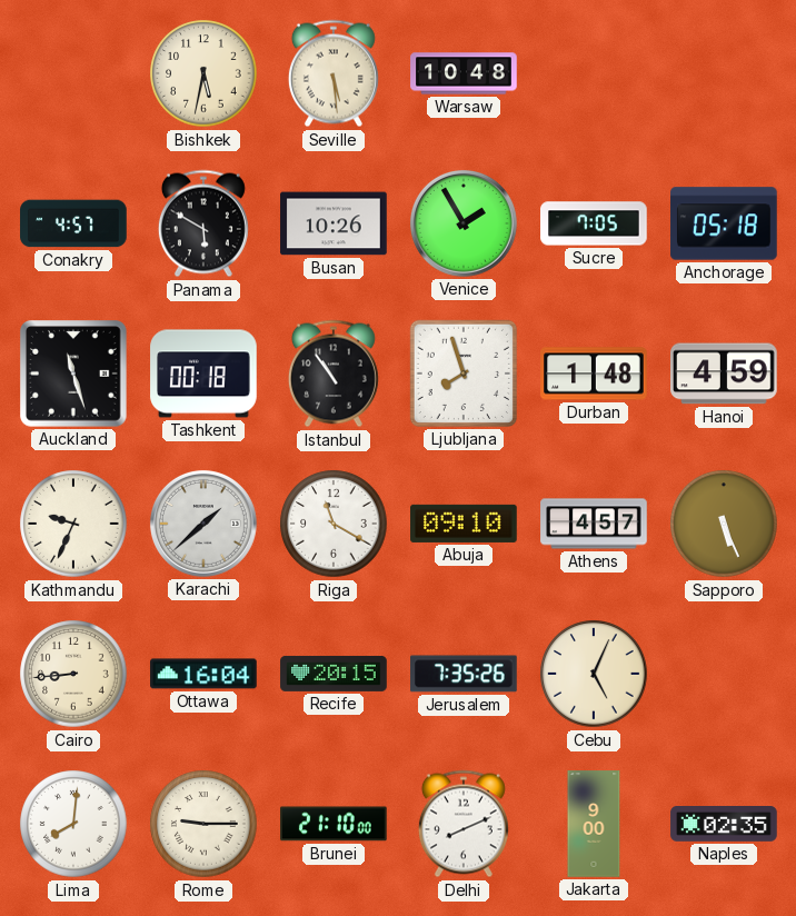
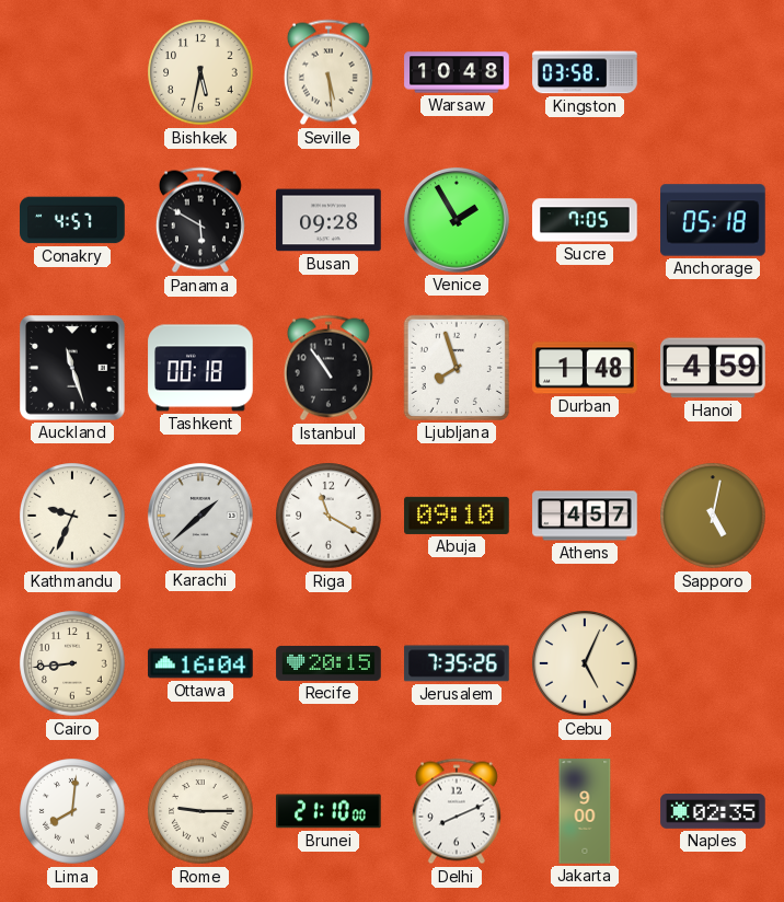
Kingston: none -> 03:58
Busan: 10:26 -> 09:28
Sapporo: 5:26 -> 5:02
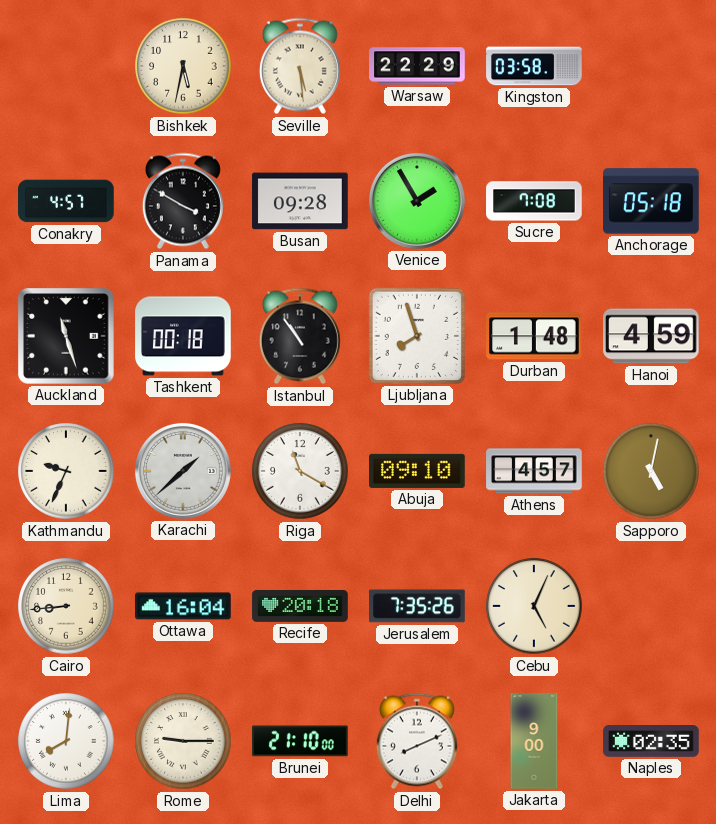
Warsaw: 10:48 -> 22:29
Panama: 5:50 -> 3:50
Sucre: 7:05 -> 7:08
Recife: 20:15 -> 20:18
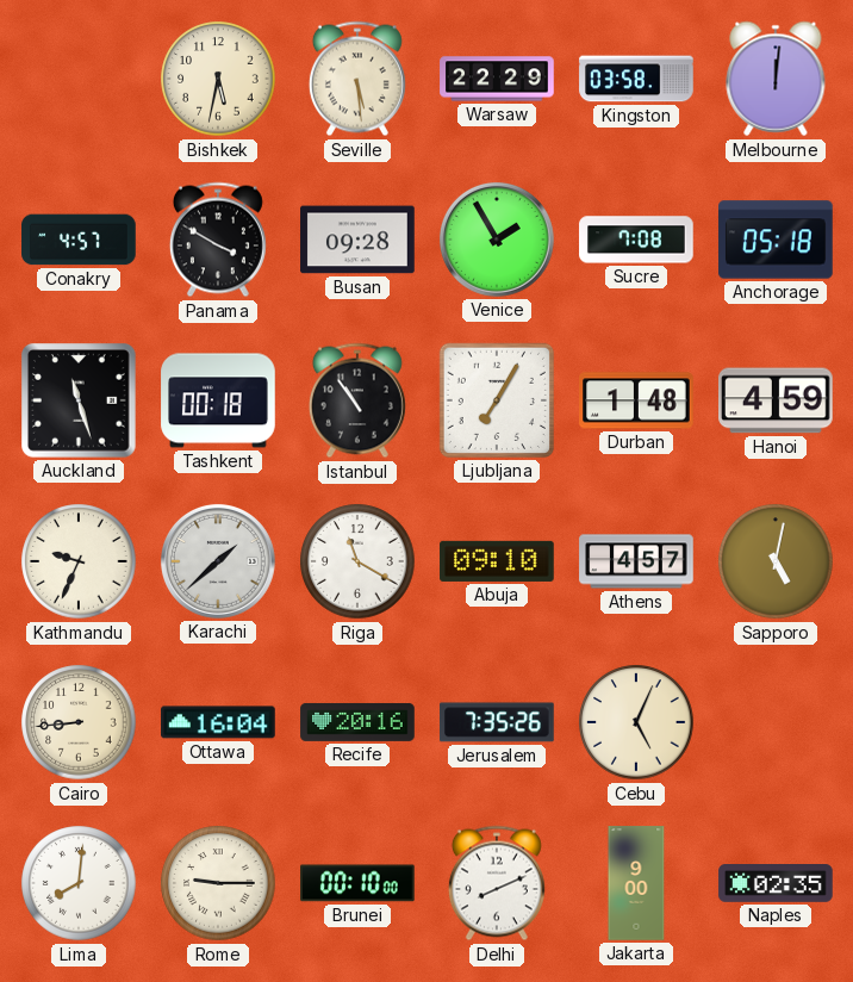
Melbourne: none -> 12:01
Ljubljana: 7:57 -> 7:05
Recife: 20:18 -> 20:16
Brunei: 21:10 -> 00:10
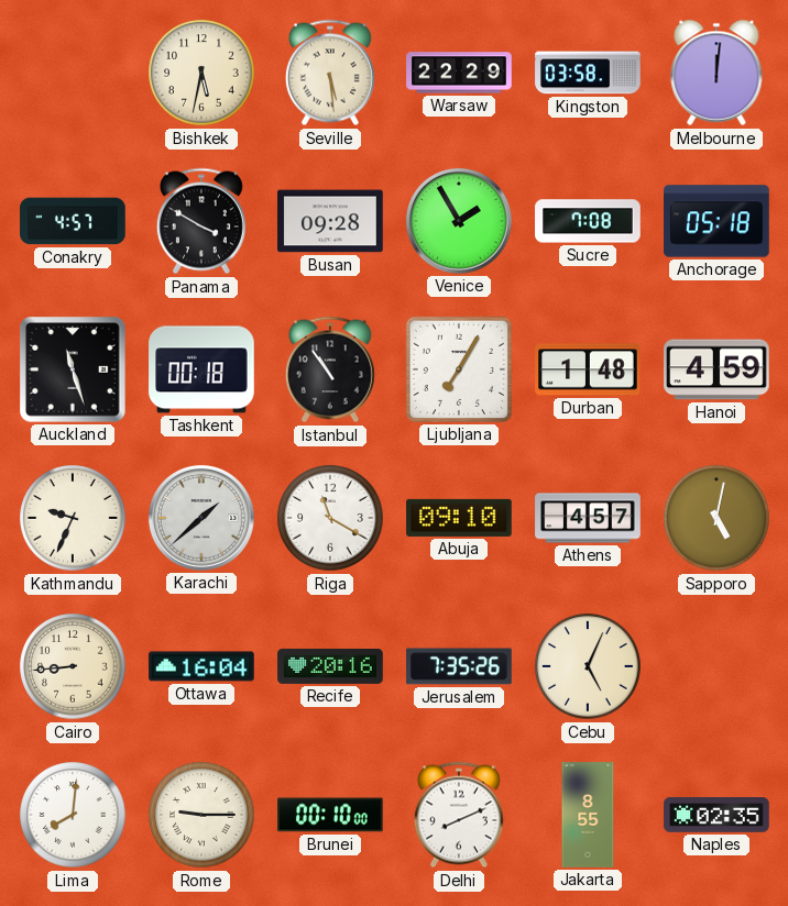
Jakarta: 9:00 -> 8:55
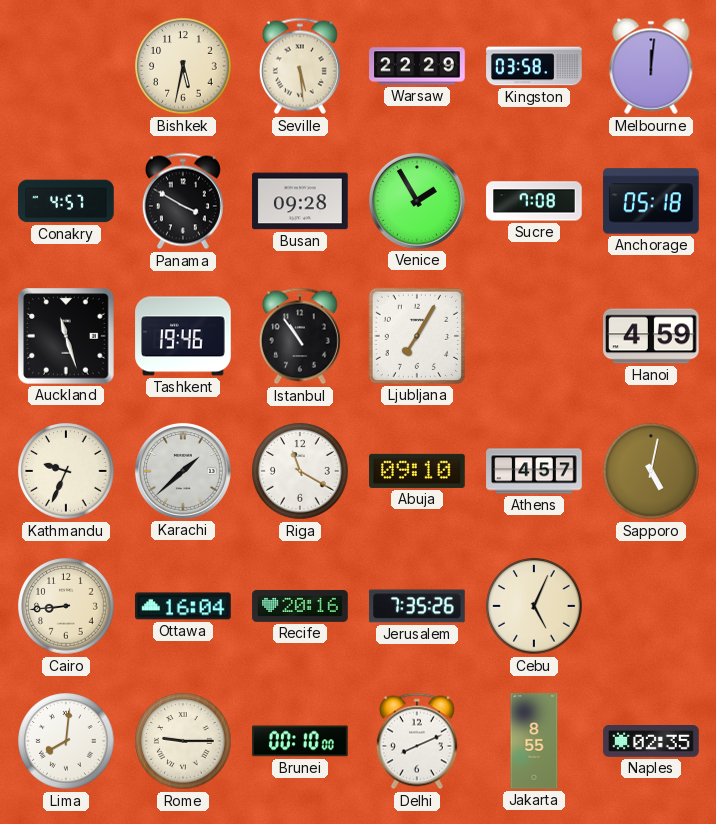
Tashkent: 00:18 -> 19:46
Durban: 1:48 -> none
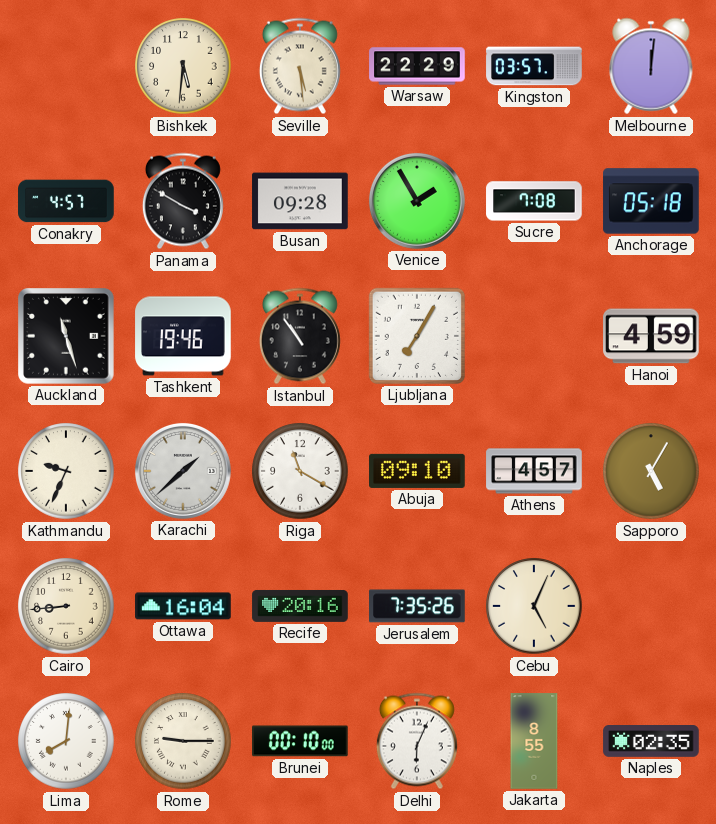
Bishkek: 5:32 -> 5:31
Kingston: 03:58 -> 03:57
Sapporo: 5:02 -> 5:05
Delhi: 8:11 -> 6:04
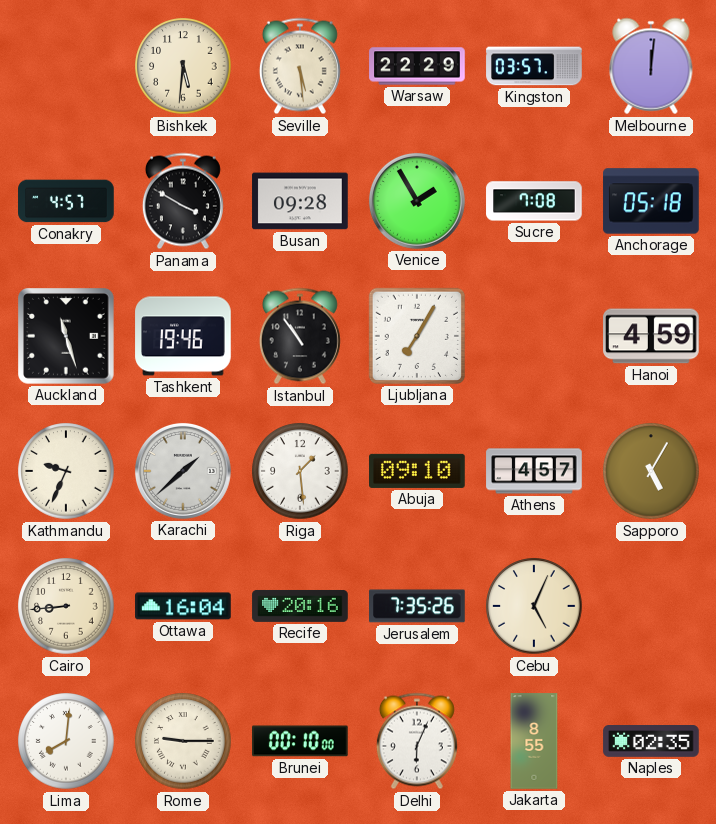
Riga: 11:20 -> 1:29
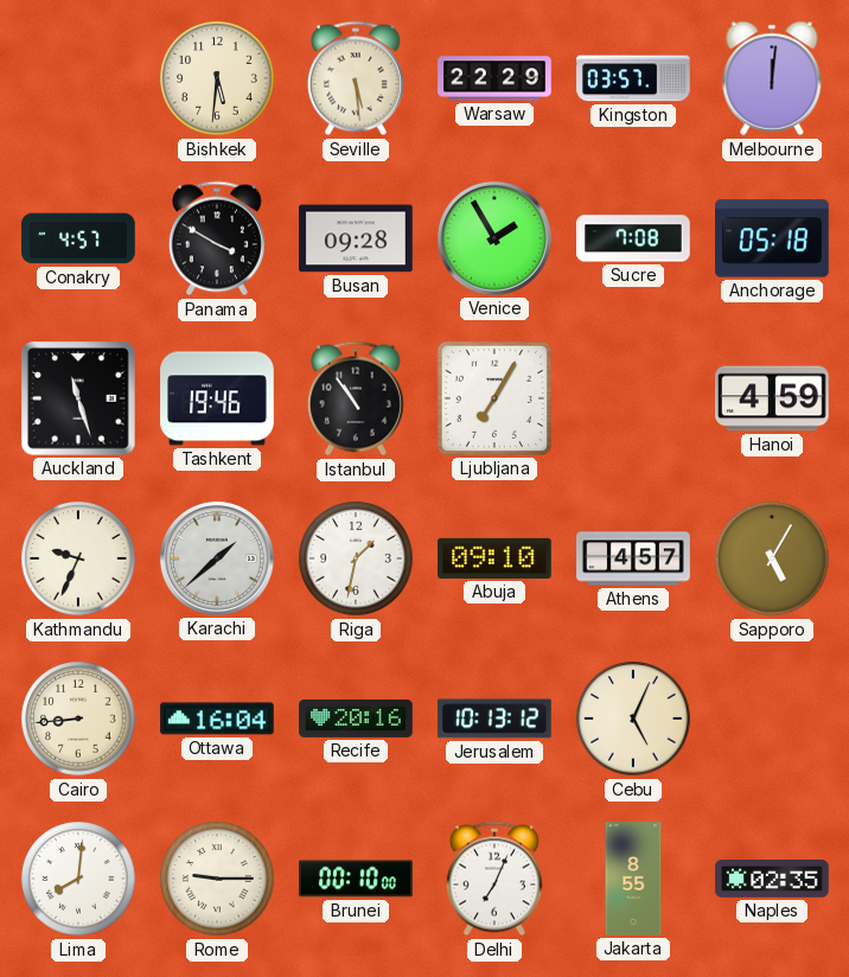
Riga: 1:29 -> 1:32
Jerusalem: 7:35 -> 10:13
Delhi: 6:04 -> 7:04
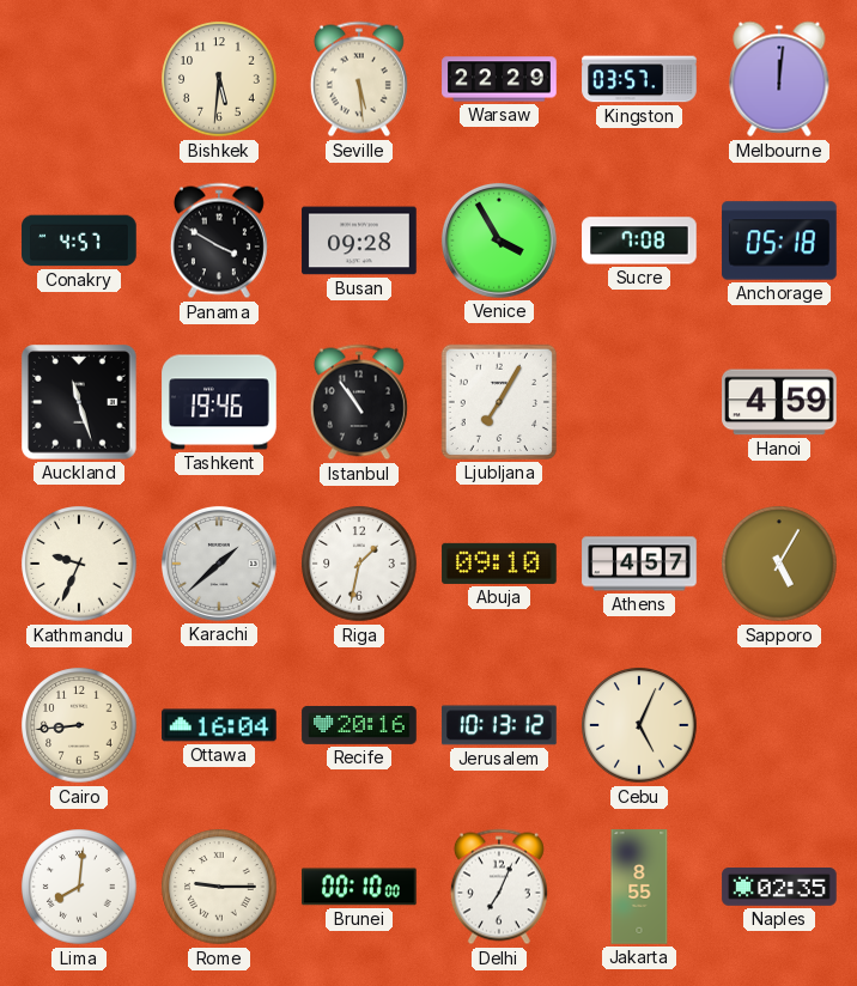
Venice: 1:55 -> 3:55
